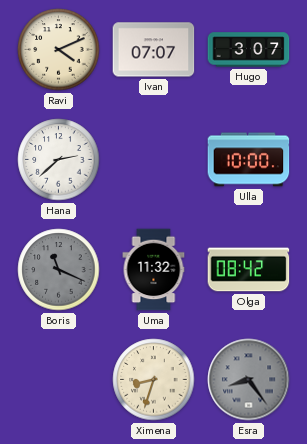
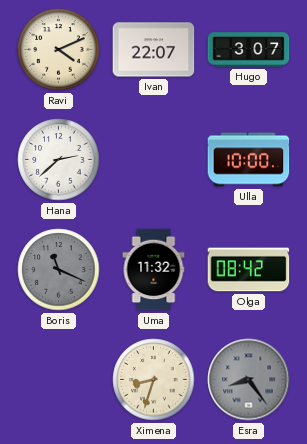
Ivan: 07:07 -> 22:07
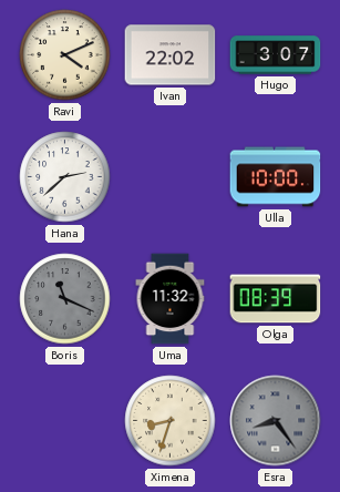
Ivan: 22:07 -> 22:02
Olga: 08:42 -> 08:39
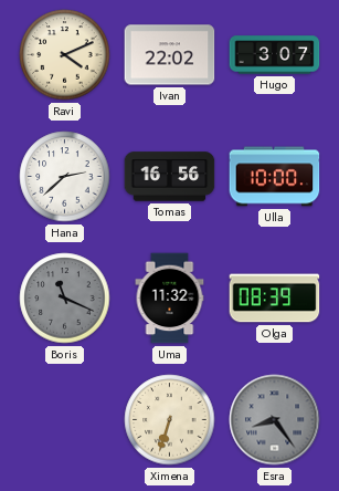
Tomas: none -> 16:56
Ximena: 8:33 -> 6:33
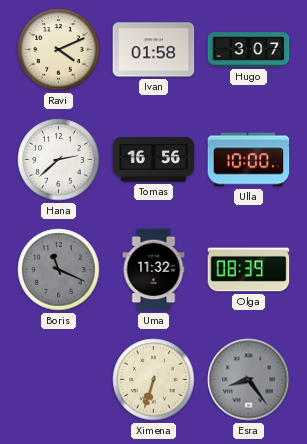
Ivan: 22:02 -> 01:58
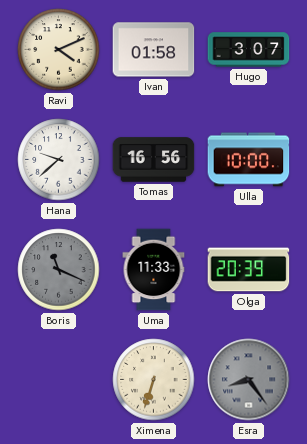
Hana: 2:38 -> 9:38
Uma: 11:32 -> 11:33
Olga: 08:39 -> 20:39
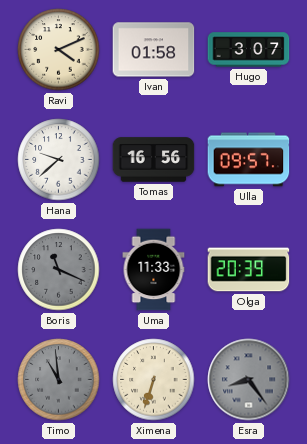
Ulla: 10:00 -> 09:57
Timo: none -> 10:59
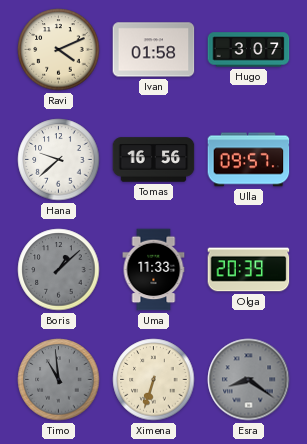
Boris: 11:19 -> 1:08
Esra: 8:24 -> 8:21
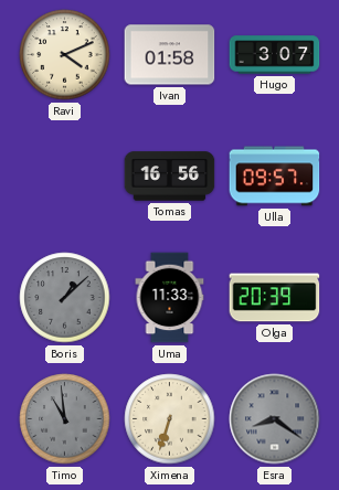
Hana: 9:38 -> none
